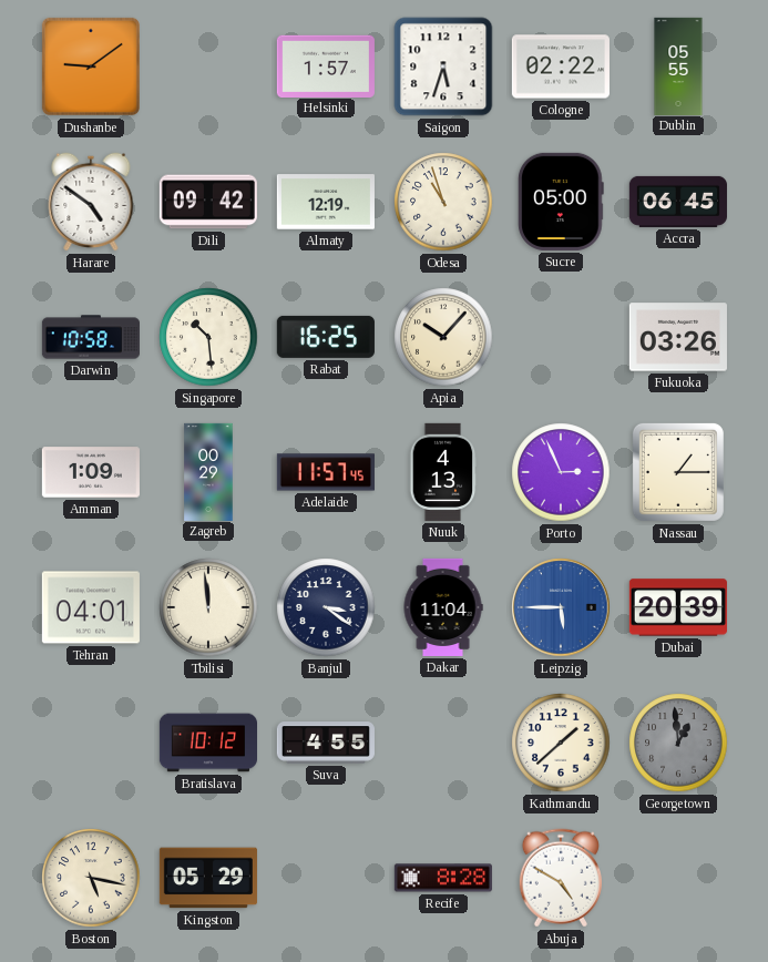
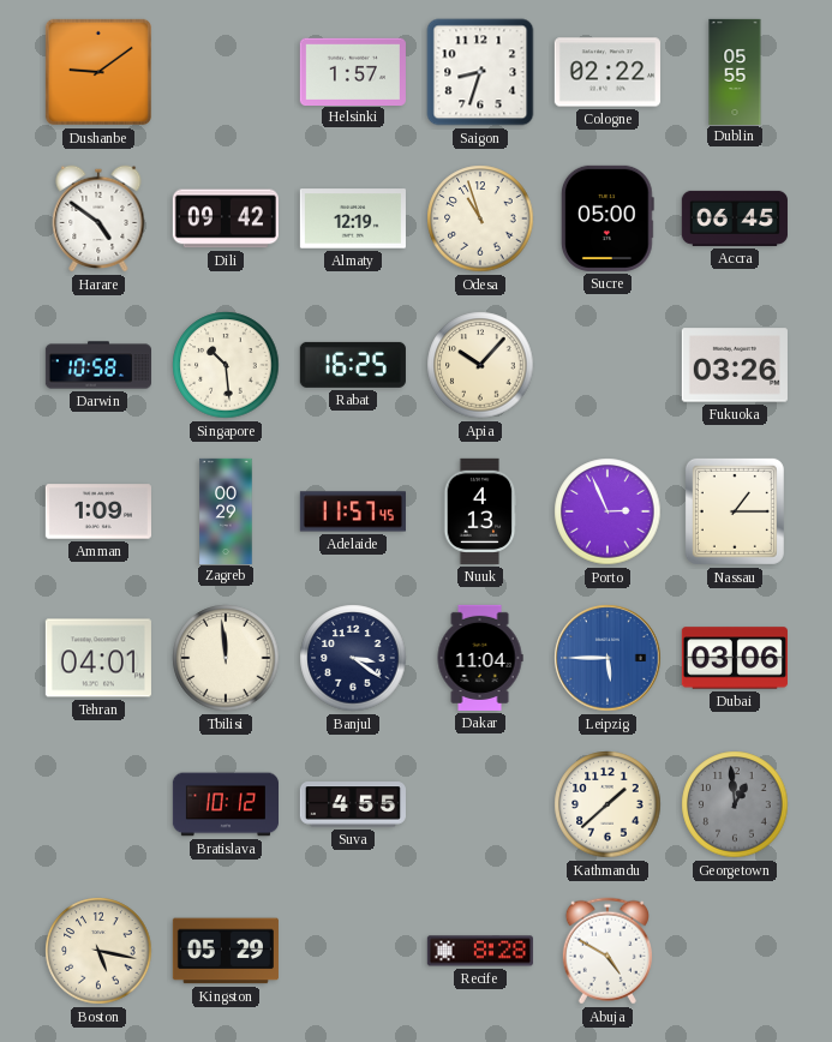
Saigon: 5:33 -> 8:33
Dubai: 20:39 -> 03:06
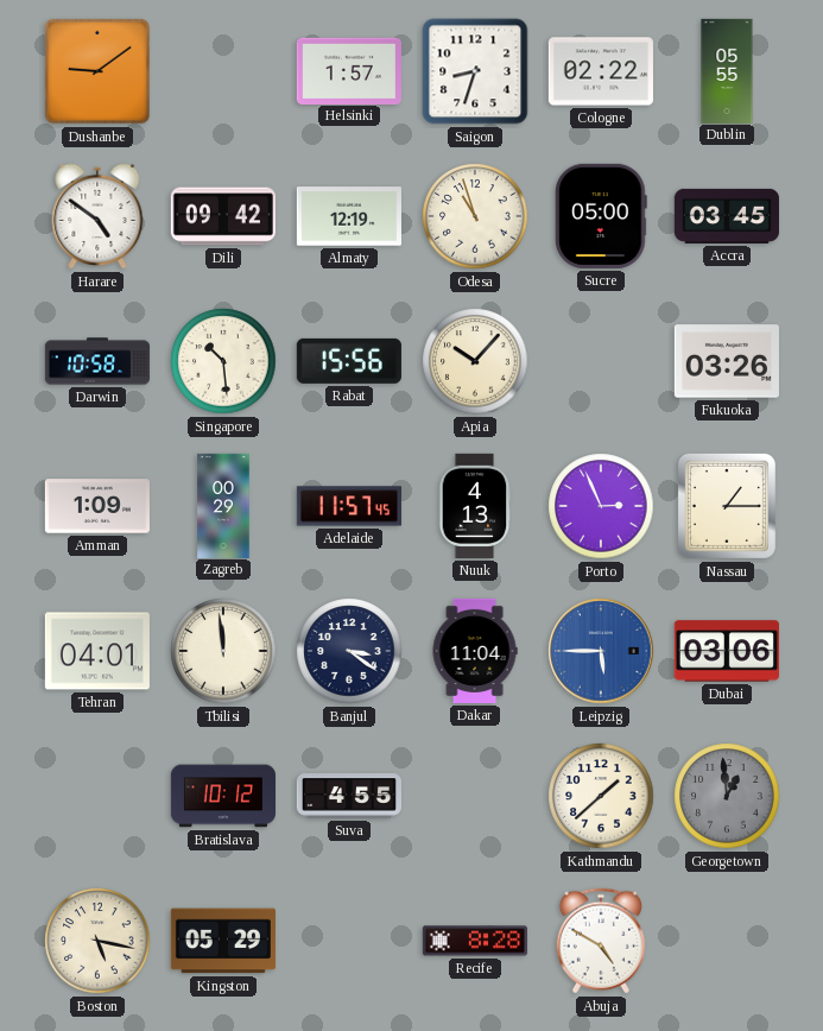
Accra: 06:45 -> 03:45
Rabat: 16:25 -> 15:56
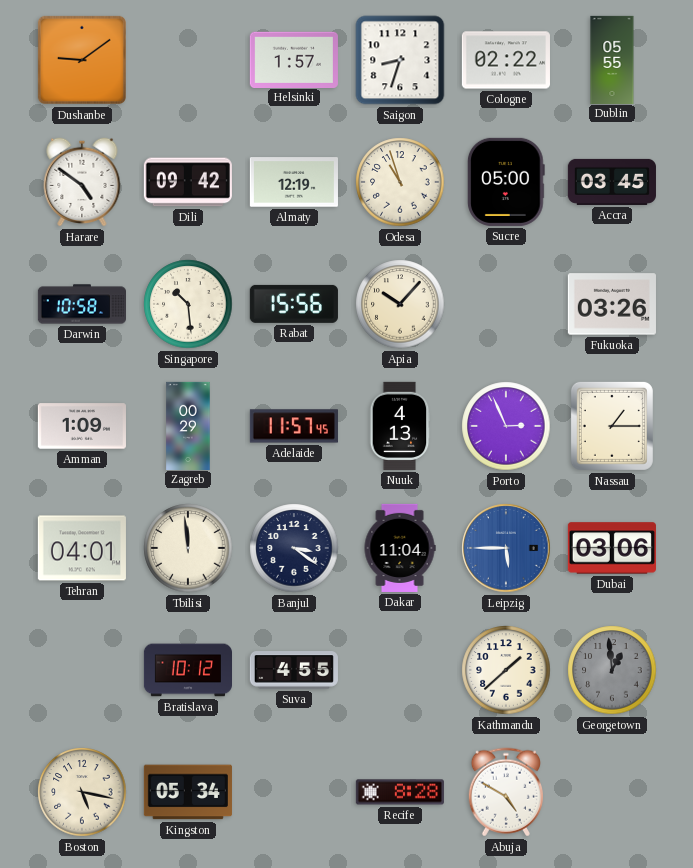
Kingston: 05:29 -> 05:34
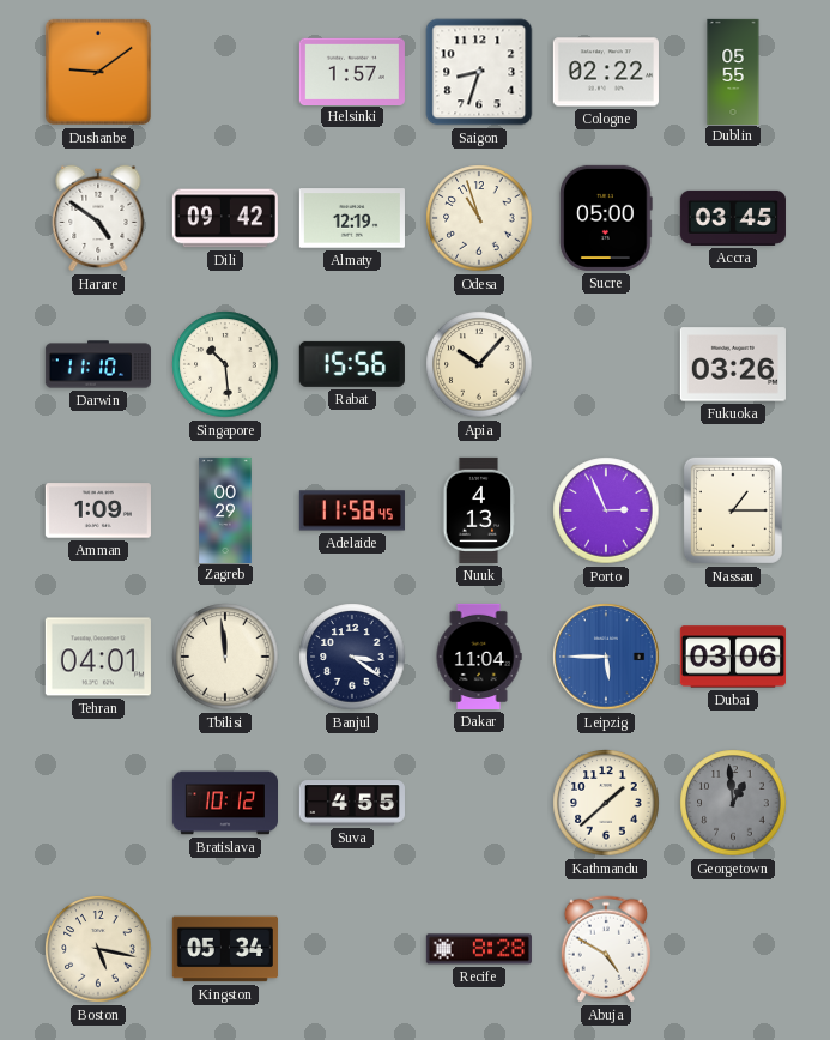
Darwin: 10:58 -> 11:10
Adelaide: 11:57 -> 11:58
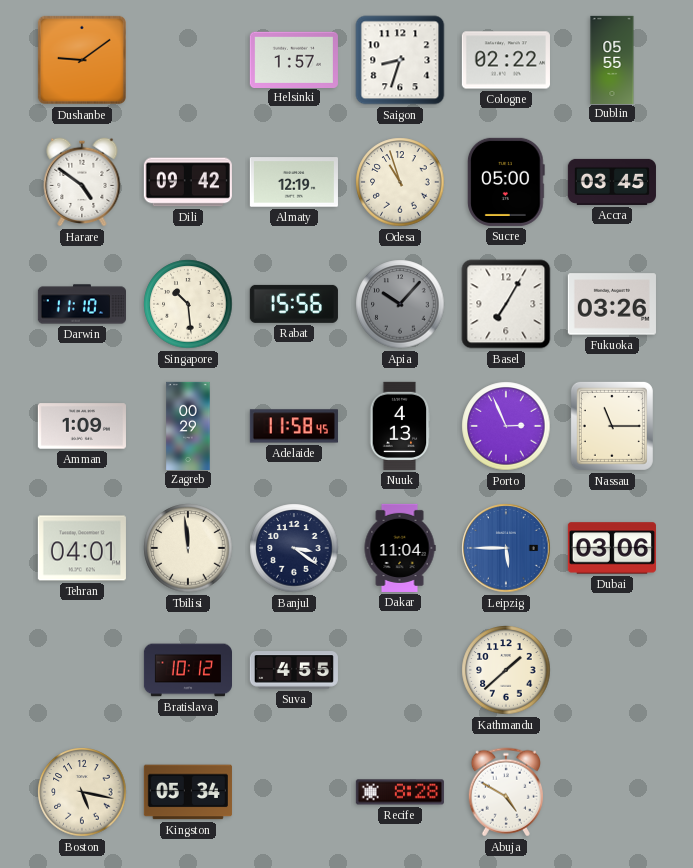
Apia dial: cream -> grey
Basel: none -> 7:05
Nassau: 1:15 -> 11:15
Georgetown: 12:59 -> none
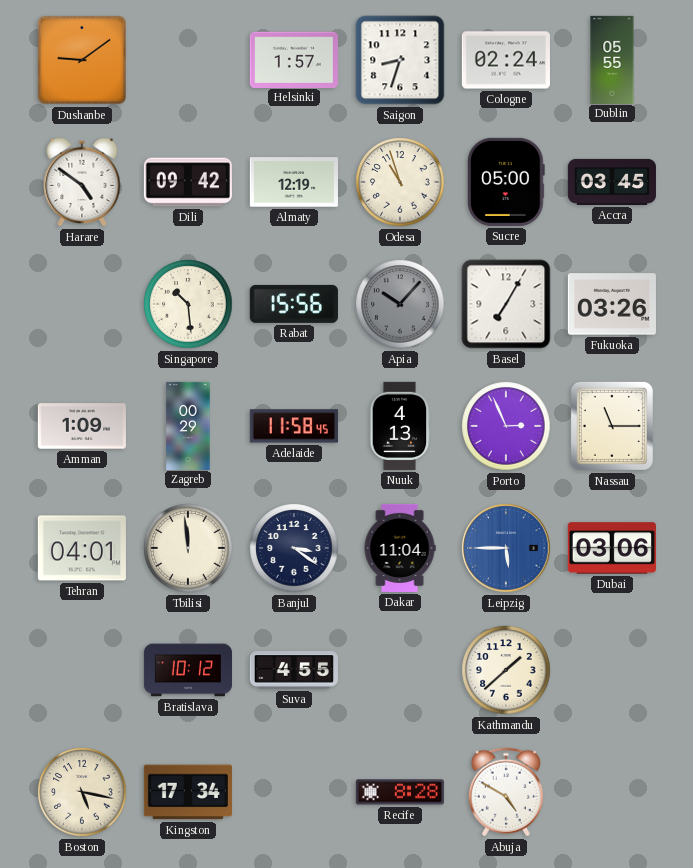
Cologne: 02:22 -> 02:24
Darwin: 11:10 -> none
Kingston: 05:34 -> 17:34
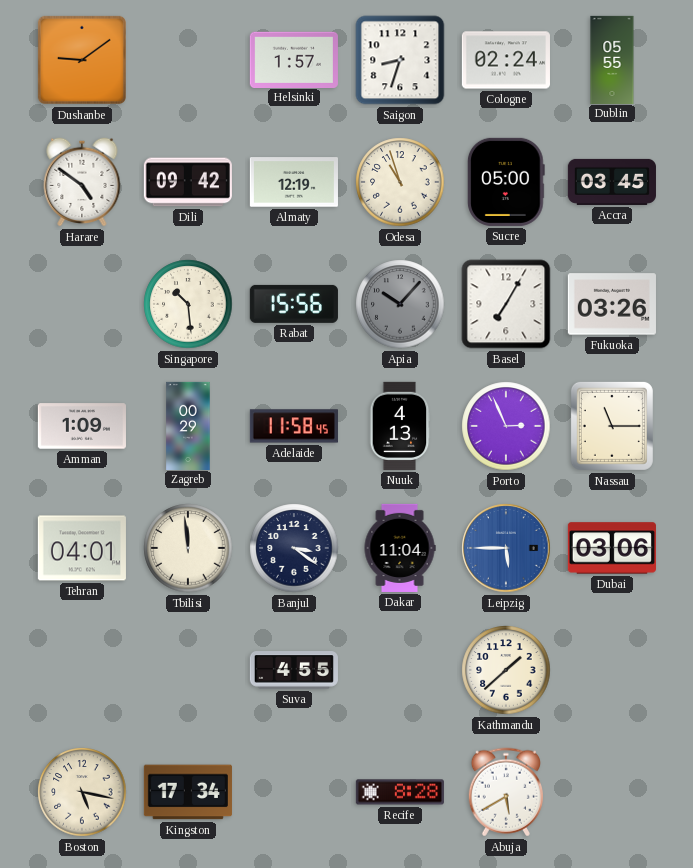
Bratislava: 10:12 -> none
Abuja: 4:50 -> 5:40
